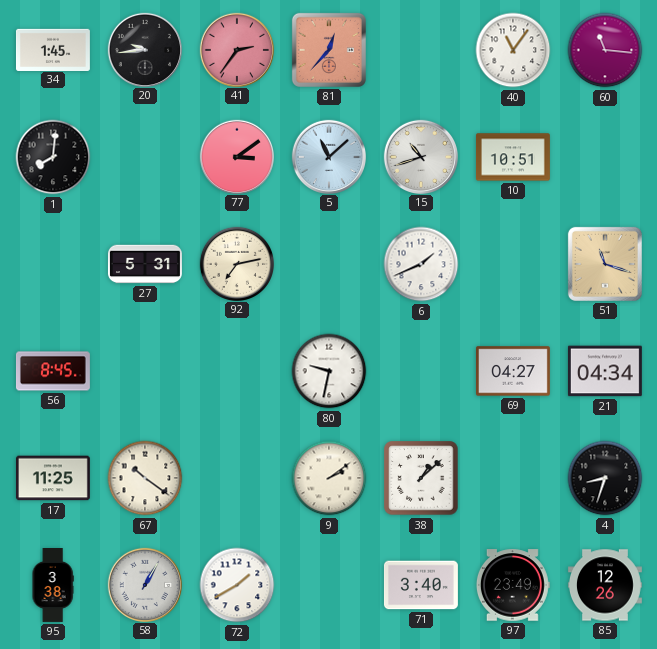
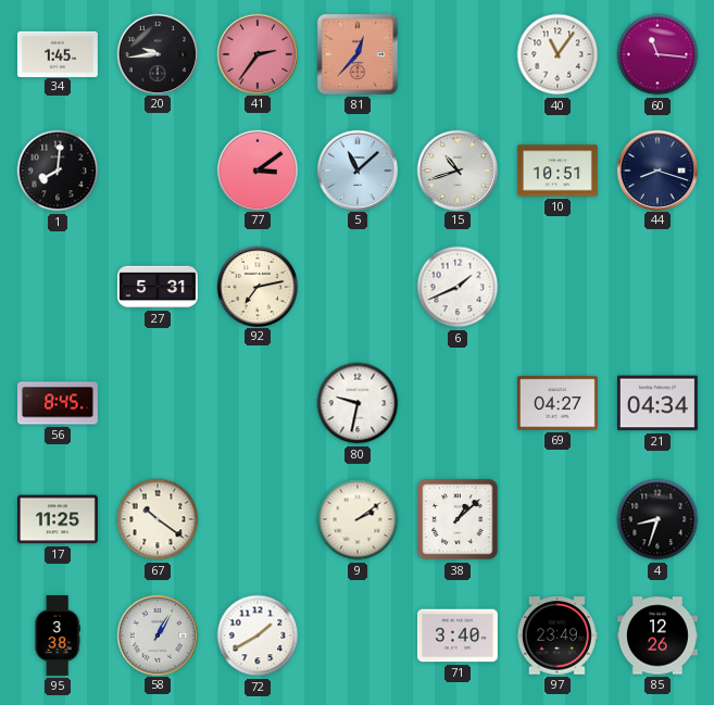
44: none -> 8:18
51: 11:18 -> none
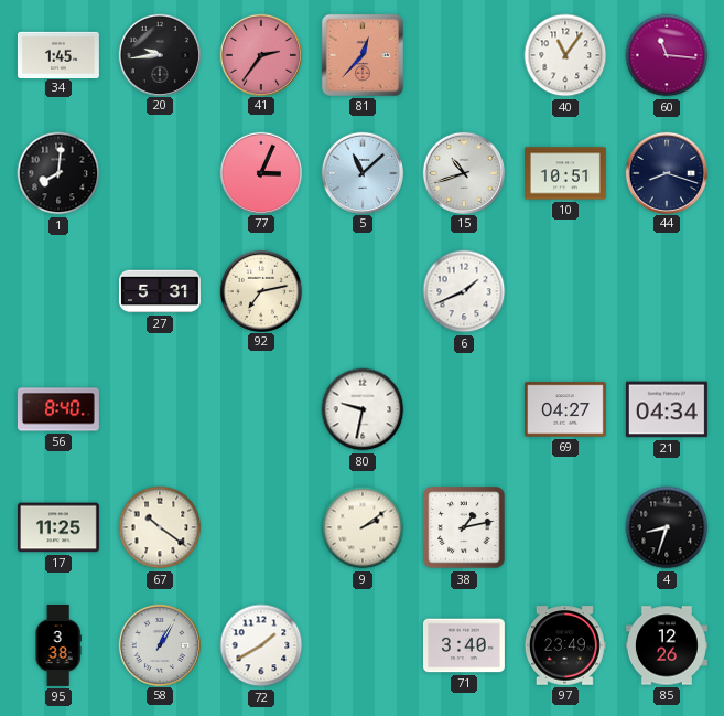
77: 3:09 -> 3:04
56: 8:45 -> 8:40
38: 1:08 -> 1:13
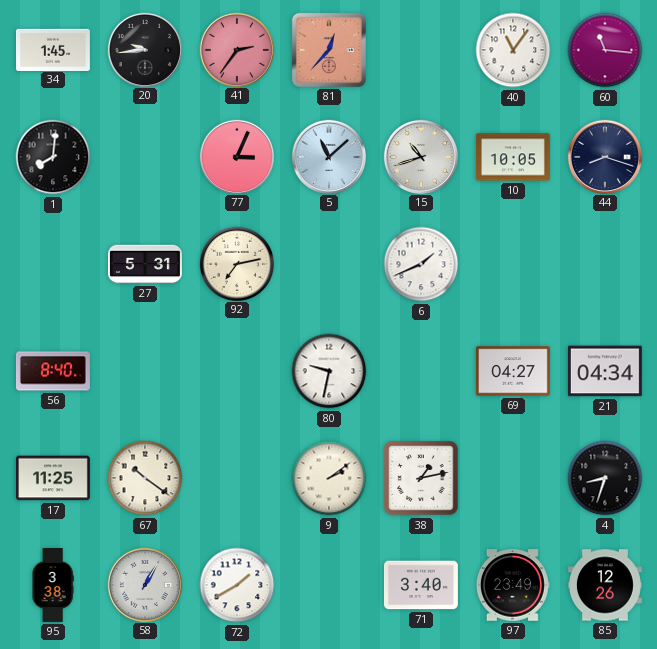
10: 10:51 -> 10:05
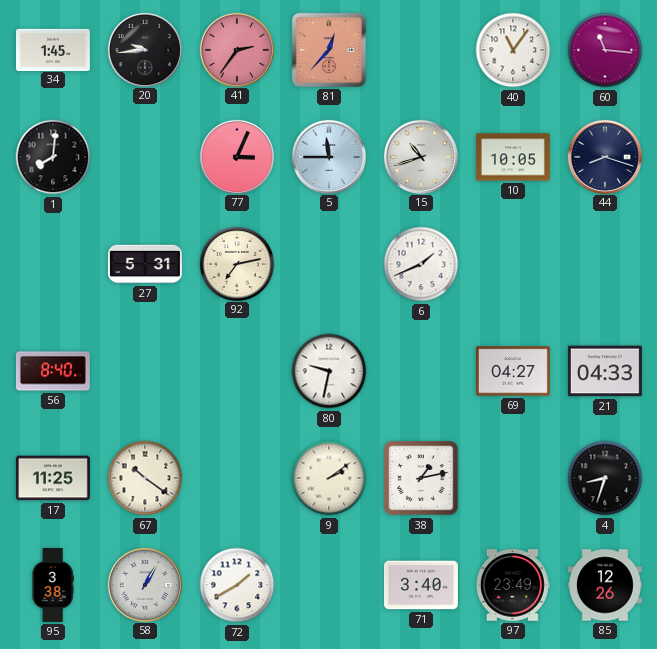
5: 11:08 -> 11:45
21: 04:34 -> 04:33
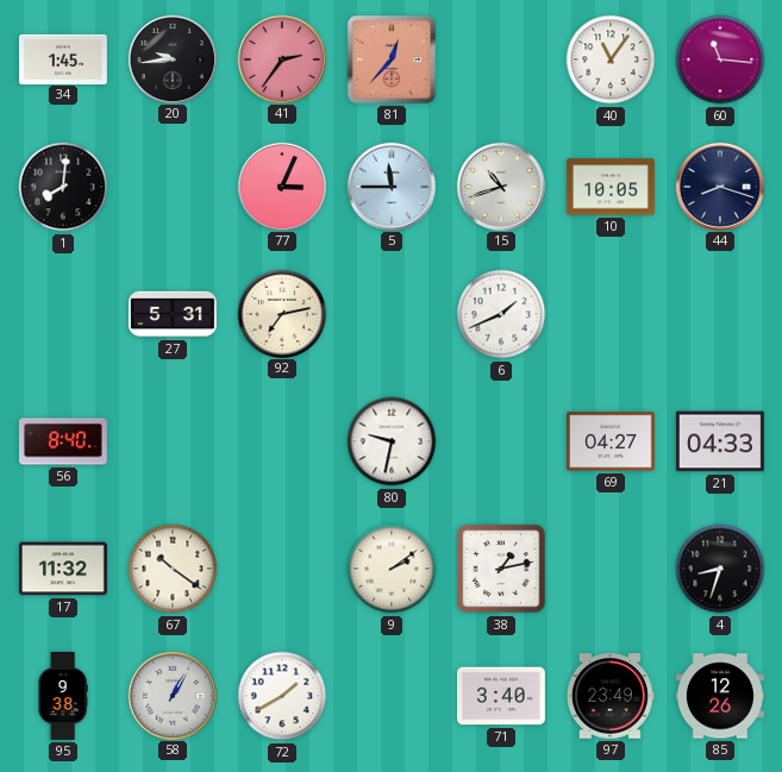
17: 11:25 -> 11:32
95: 3:38 -> 9:38
